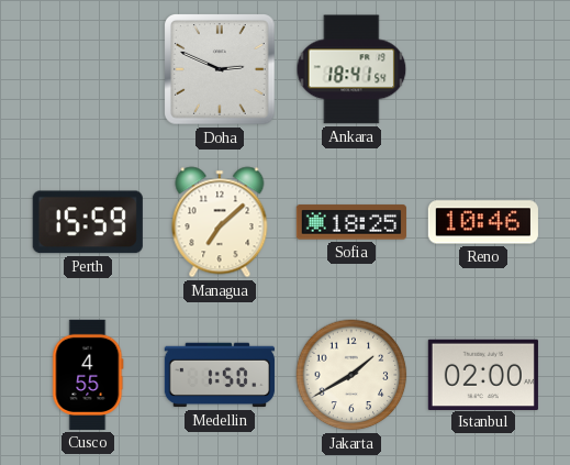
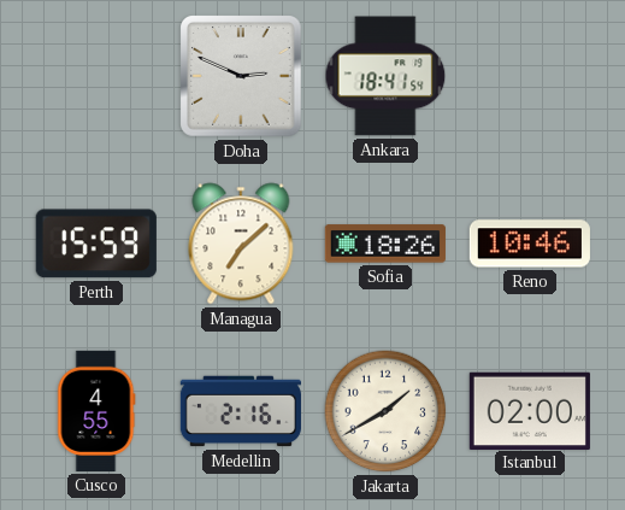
Sofia: 18:25 -> 18:26
Medellin: 1:50 -> 2:16
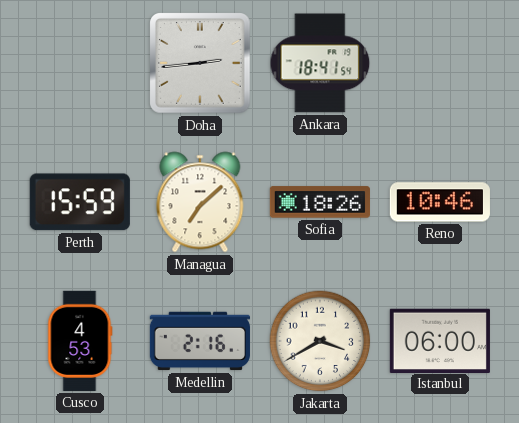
Doha: 2:49 -> 2:44
Cusco: 4:55 -> 4:53
Jakarta: 1:40 -> 3:40
Istanbul: 02:00 -> 06:00
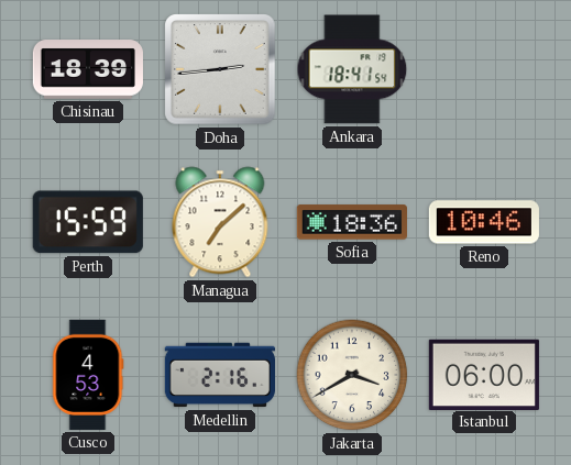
Chisinau: none -> 18:39
Sofia: 18:26 -> 18:36
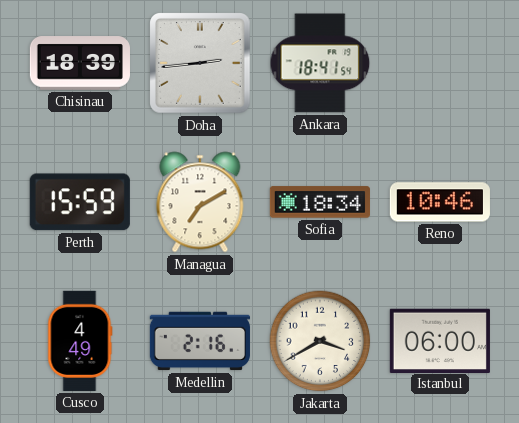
Managua: 7:08 -> 7:10
Sofia: 18:36 -> 18:34
Cusco: 4:53 -> 4:49
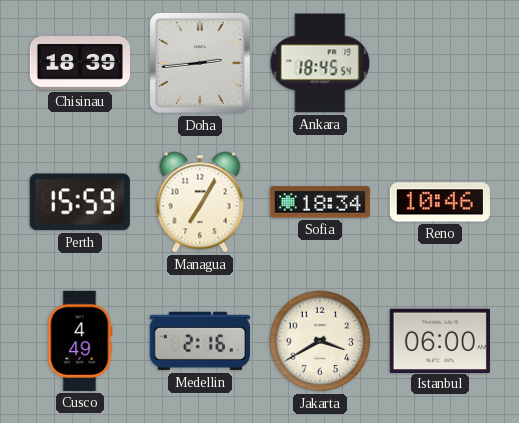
Ankara: 18:41 -> 18:45
Managua: 7:10 -> 7:05
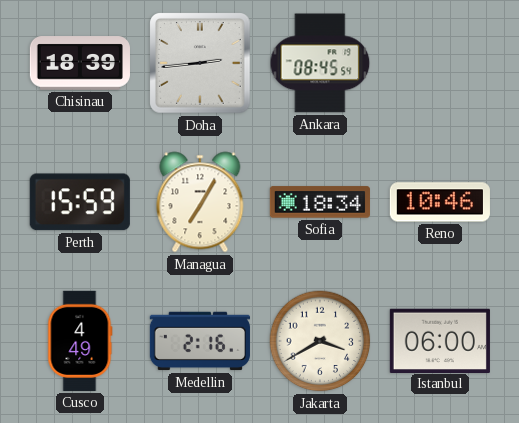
Ankara: 18:45 -> 08:45
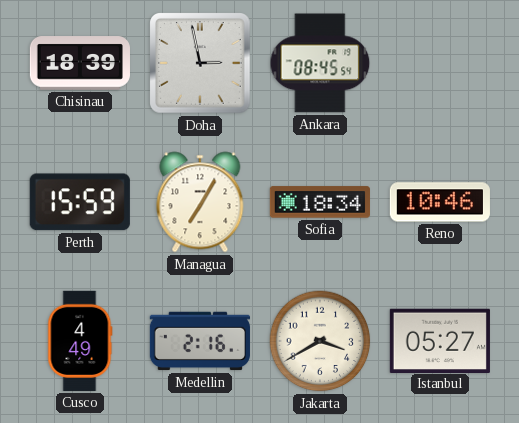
Doha: 2:44 -> 2:58
Istanbul: 06:00 -> 05:27
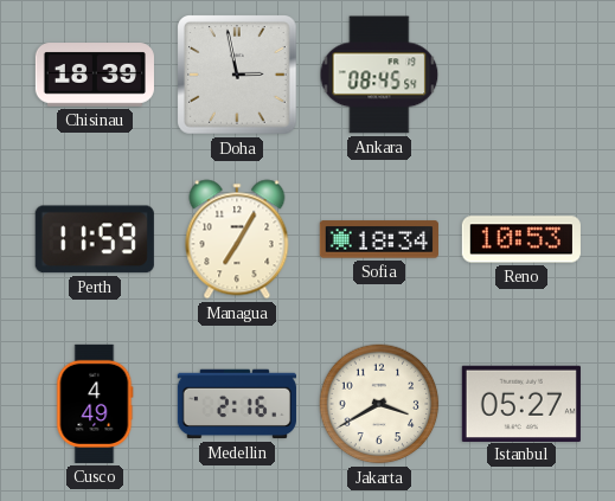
Perth: 15:59 -> 11:59
Reno: 10:46 -> 10:53
